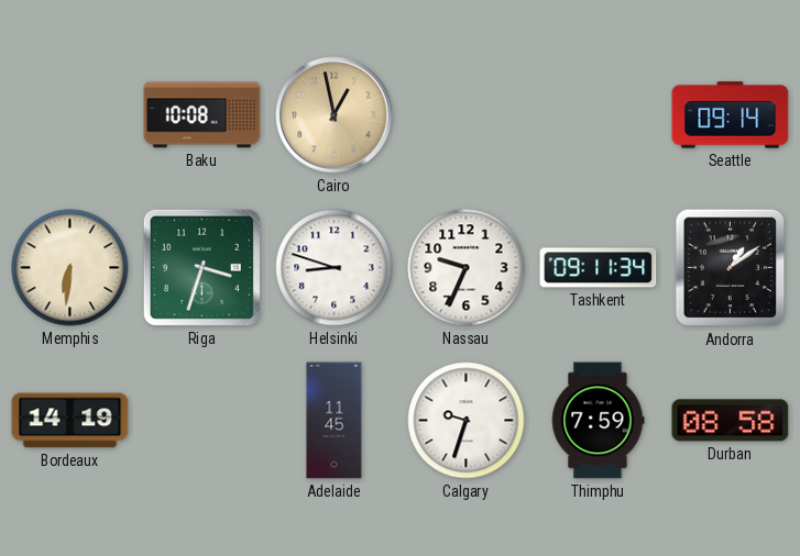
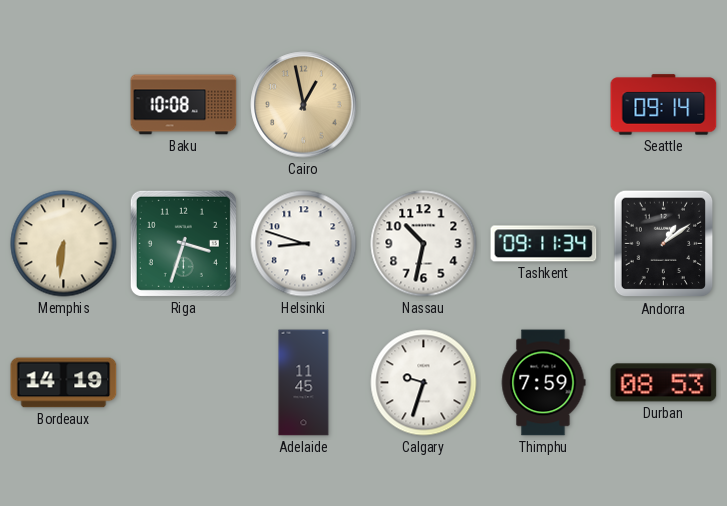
Nassau: 9:34 -> 10:32
Durban: 08:58 -> 08:53
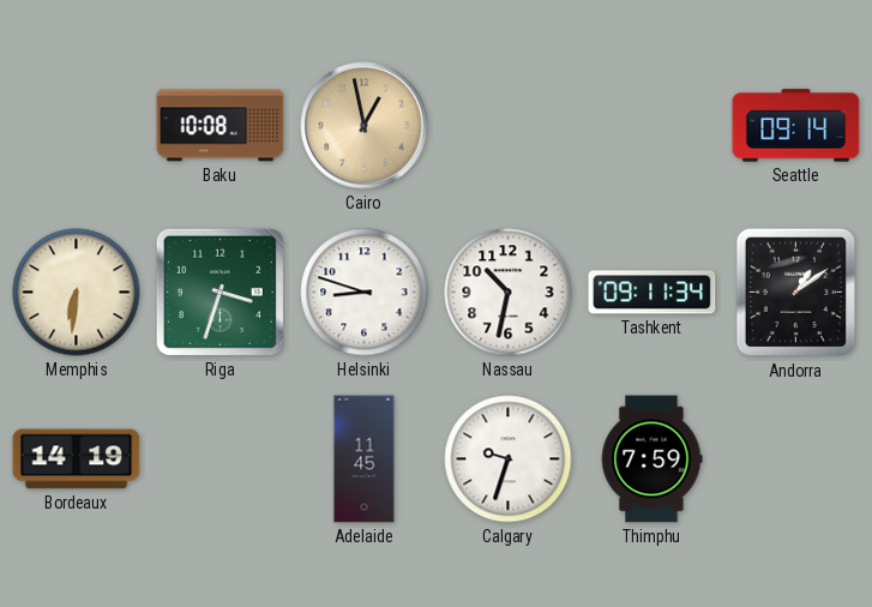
Durban: 08:53 -> none
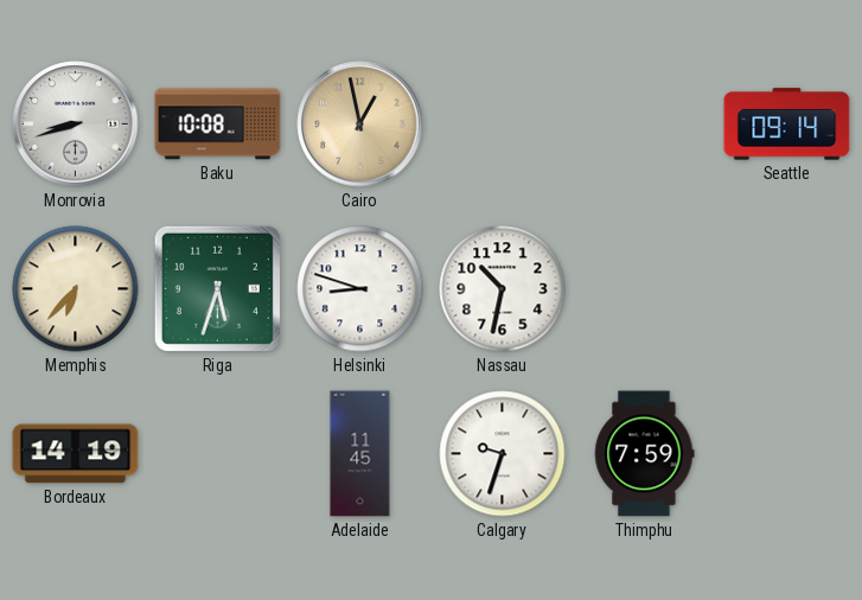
Monrovia: none -> 8:42
Memphis: 6:31 -> 6:37
Riga: 3:33 -> 5:33
Tashkent: 09:11 -> none
Andorra: 1:09 -> none
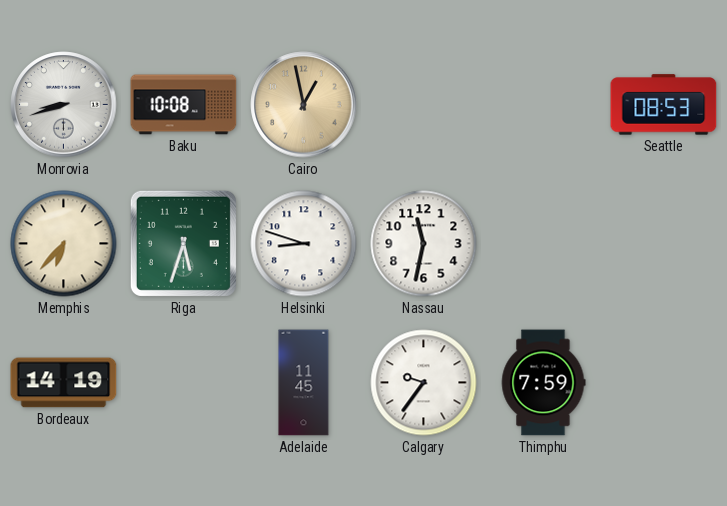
Seattle: 09:14 -> 08:53
Nassau: 10:32 -> 11:32
Calgary: 9:33 -> 9:36
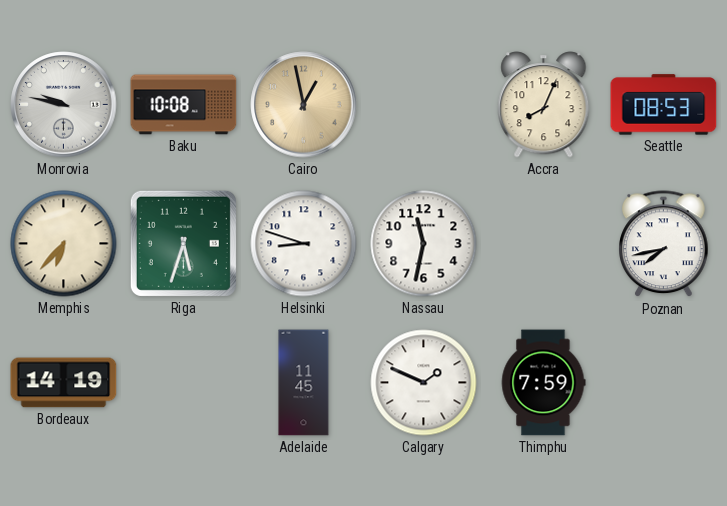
Monrovia: 8:42 -> 9:47
Accra: none -> 8:04
Poznan: none -> 7:43
Calgary: 9:36 -> 1:49
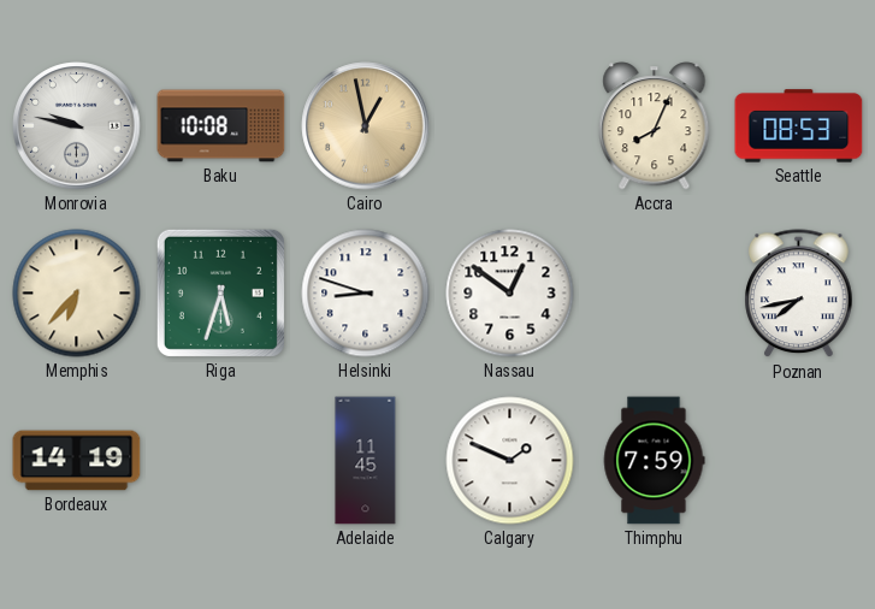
Nassau: 11:32 -> 12:51
